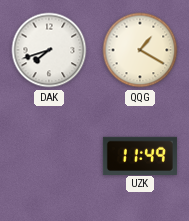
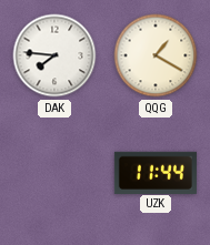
DAK: 7:42 -> 7:46
UZK: 11:49 -> 11:44
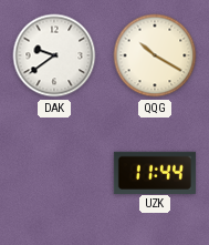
DAK: 7:46 -> 9:39
QQG: 1:20 -> 10:20
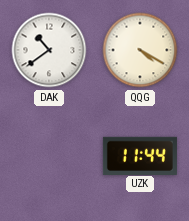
DAK: 9:39 -> 10:39
QQG: 10:20 -> 4:20
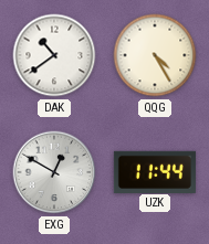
QQG: 4:20 -> 4:25
EXG: none -> 12:50
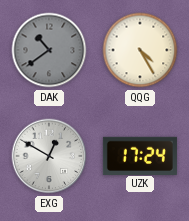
DAK dial: white -> grey
UZK: 11:44 -> 17:24
